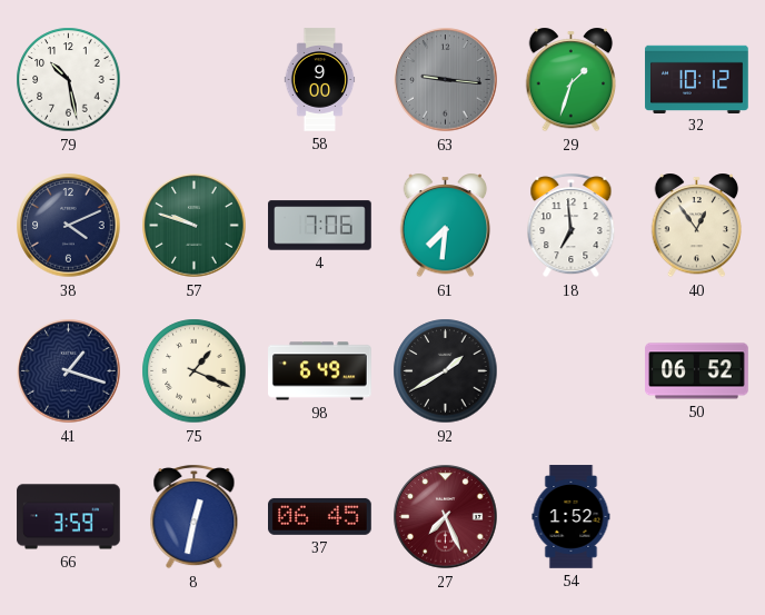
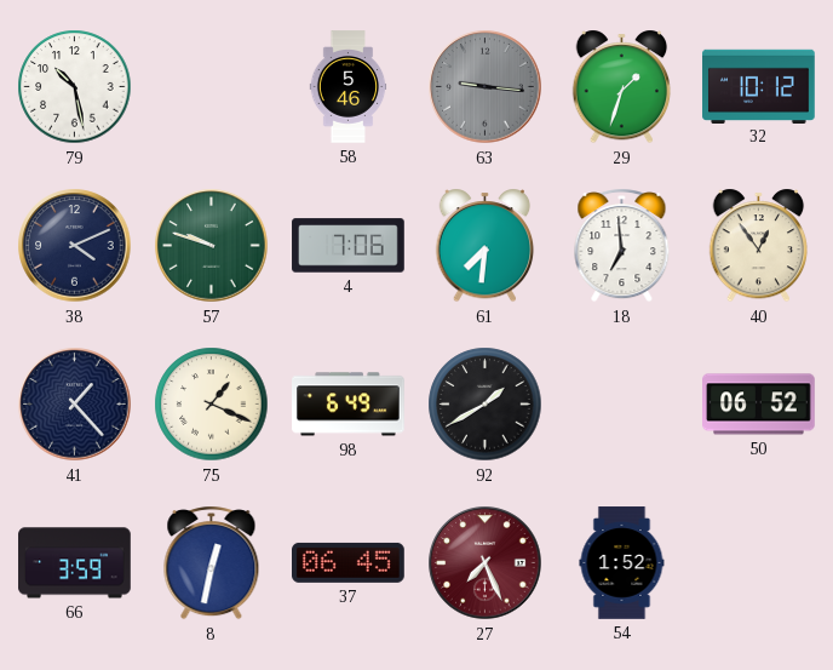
58: 9:00 -> 5:46
41: 1:18 -> 1:23
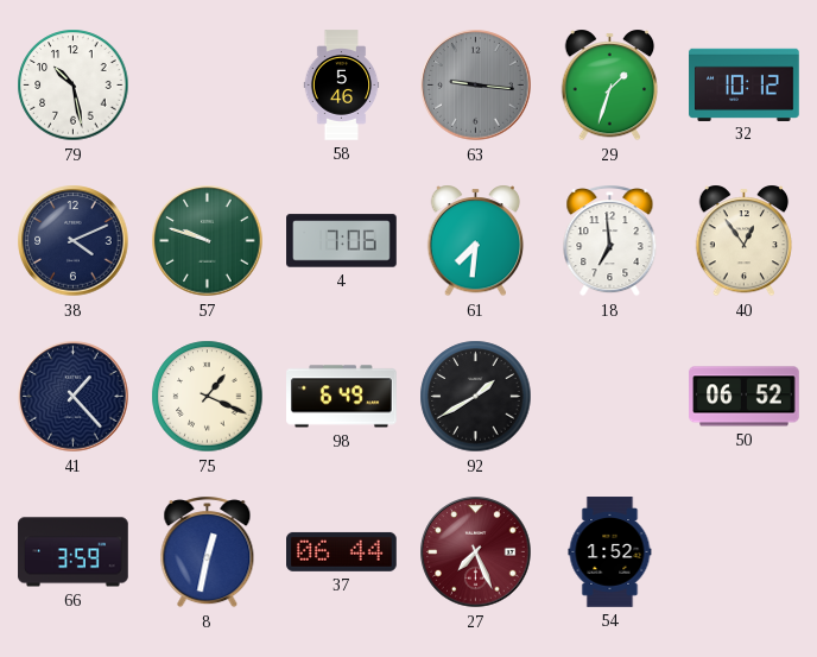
37: 06:45 -> 06:44
